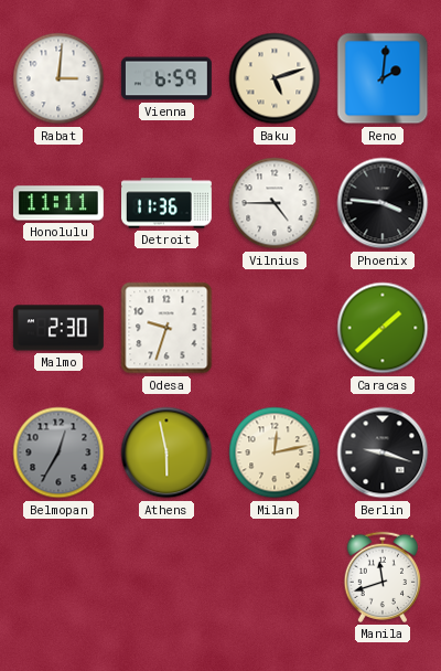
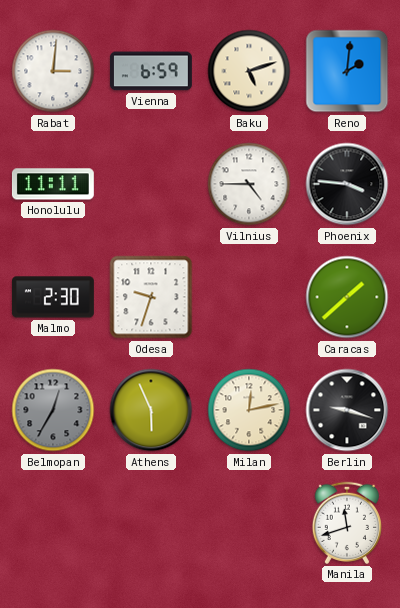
Detroit: 11:36 -> none
Athens: 5:58 -> 5:56
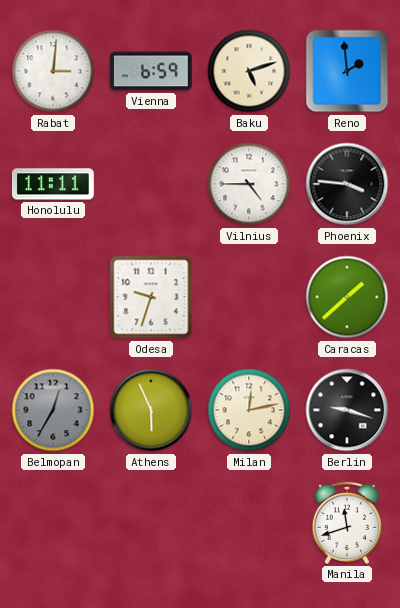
Reno: 2:01 -> 1:59
Malmo: 2:30 -> none
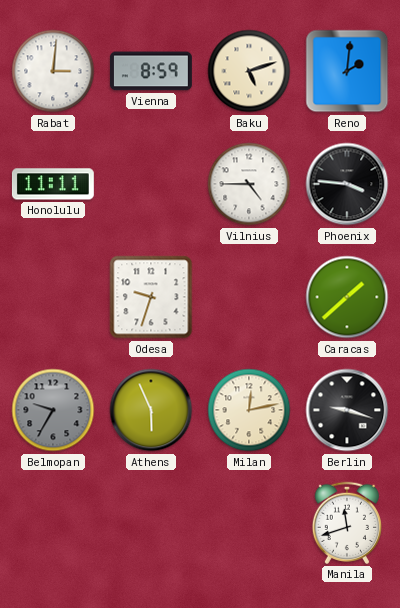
Vienna: 6:59 -> 8:59
Reno: 1:59 -> 2:01
Belmopan: 12:35 -> 9:35
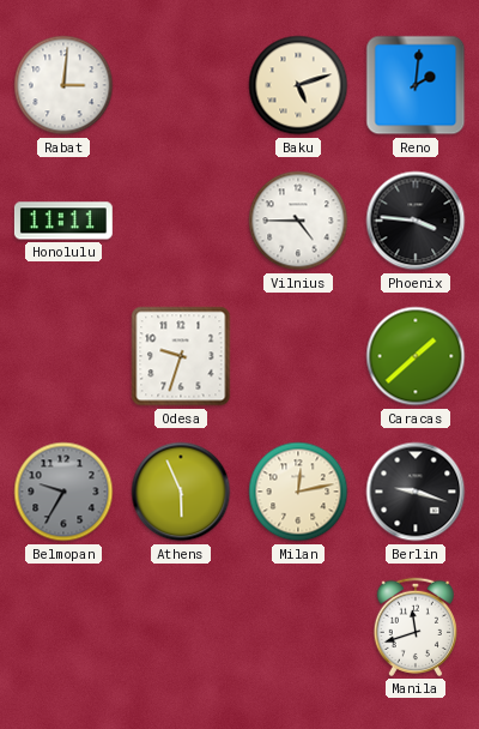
Vienna: 8:59 -> none
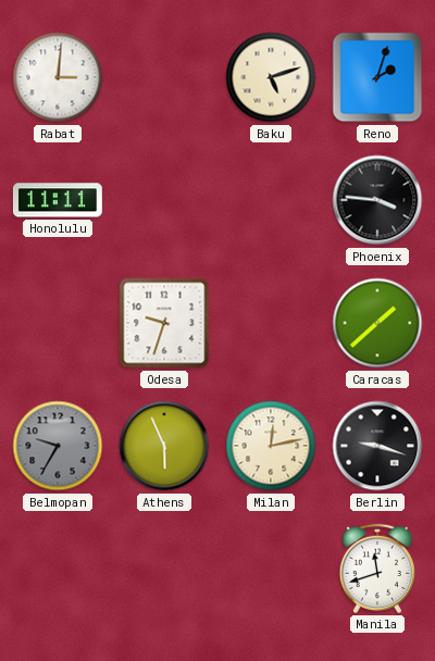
Reno: 2:01 -> 2:03
Vilnius: 4:45 -> none
